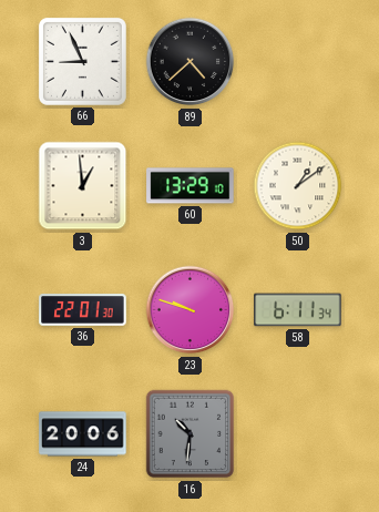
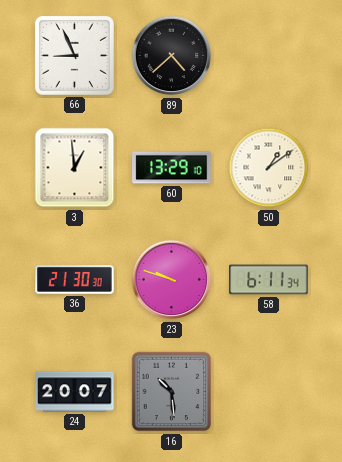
36: 22:01 -> 21:30
24: 20:06 -> 20:07
16: 10:31 -> 10:29
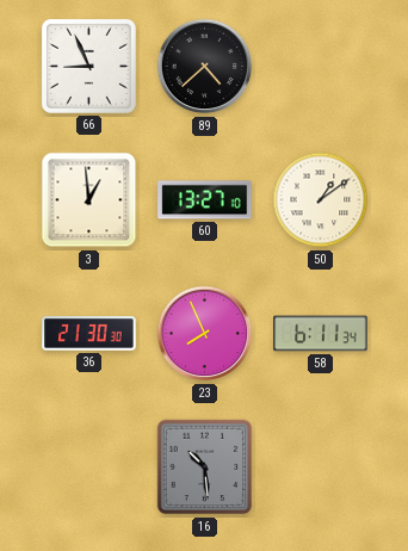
60: 13:29 -> 13:27
23: 9:48 -> 7:56
24: 20:07 -> none
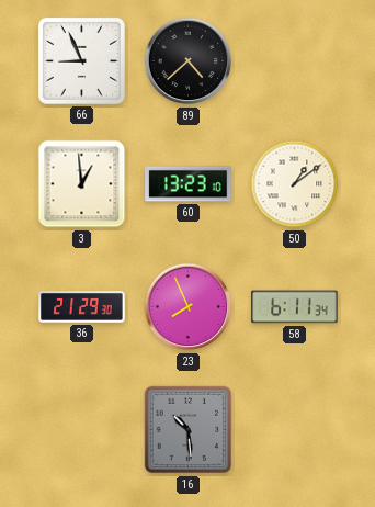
60: 13:27 -> 13:23
36: 21:30 -> 21:29
